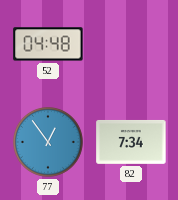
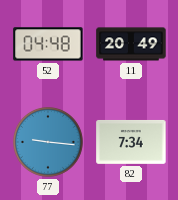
11: none -> 20:49
77: 12:54 -> 9:16
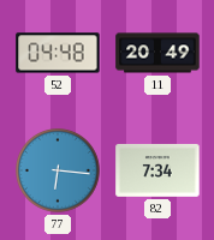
77: 9:16 -> 6:16
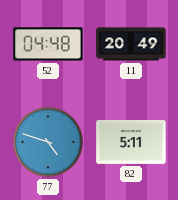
77: 6:16 -> 4:48
82: 7:34 -> 5:11
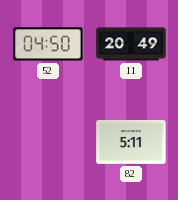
52: 04:48 -> 04:50
77: 4:48 -> none
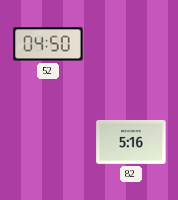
11: 20:49 -> none
82: 5:11 -> 5:16
